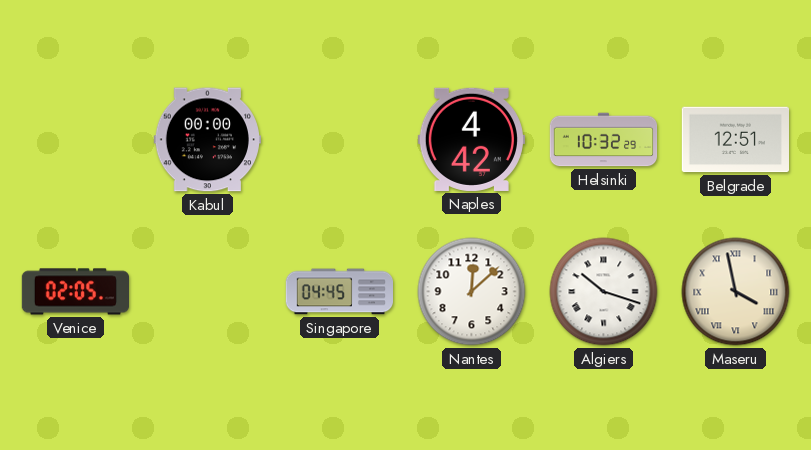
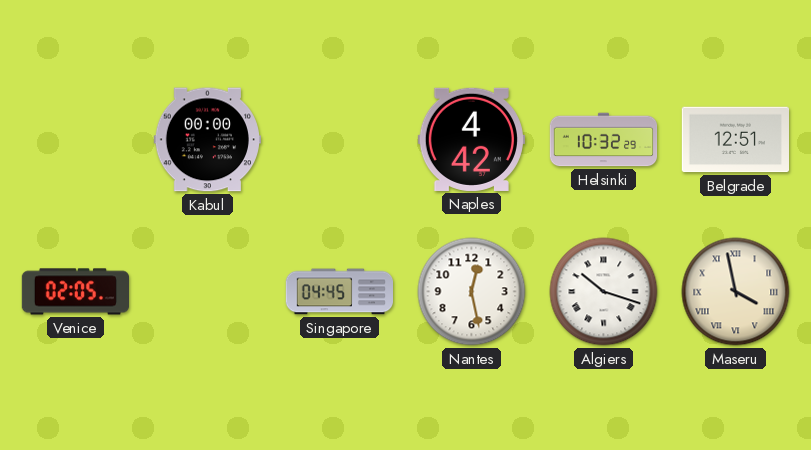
Nantes: 12:08 -> 12:28
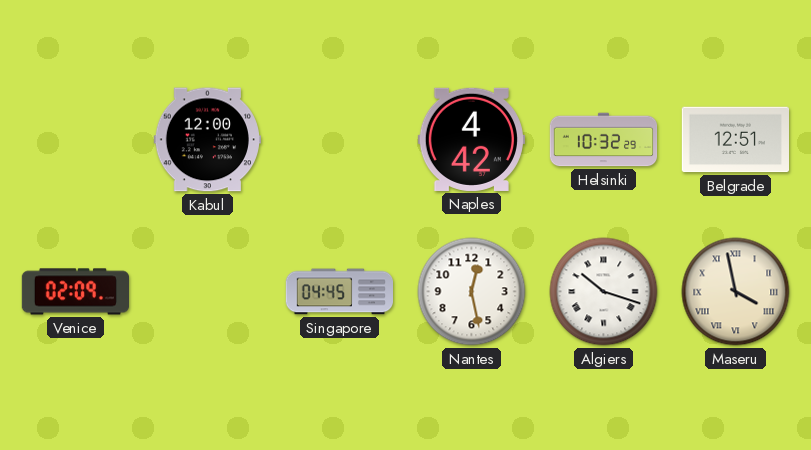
Kabul: 00:00 -> 12:00
Venice: 02:05 -> 02:09
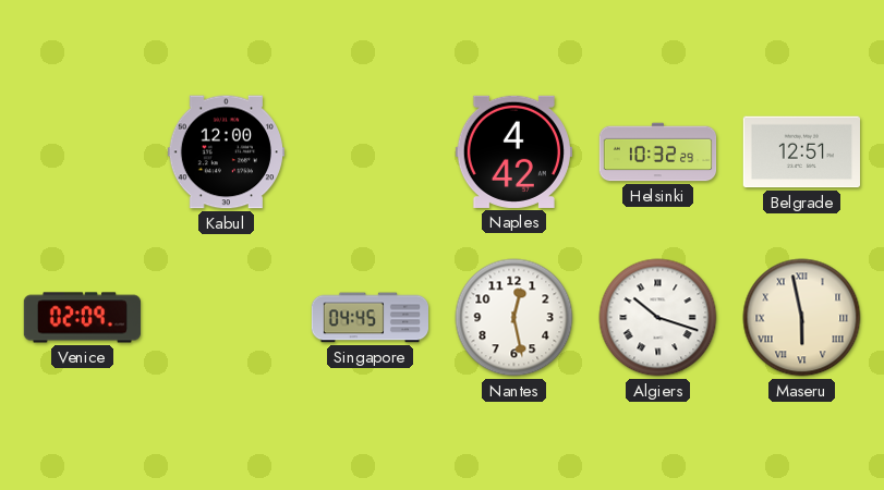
Maseru: 3:58 -> 5:58
